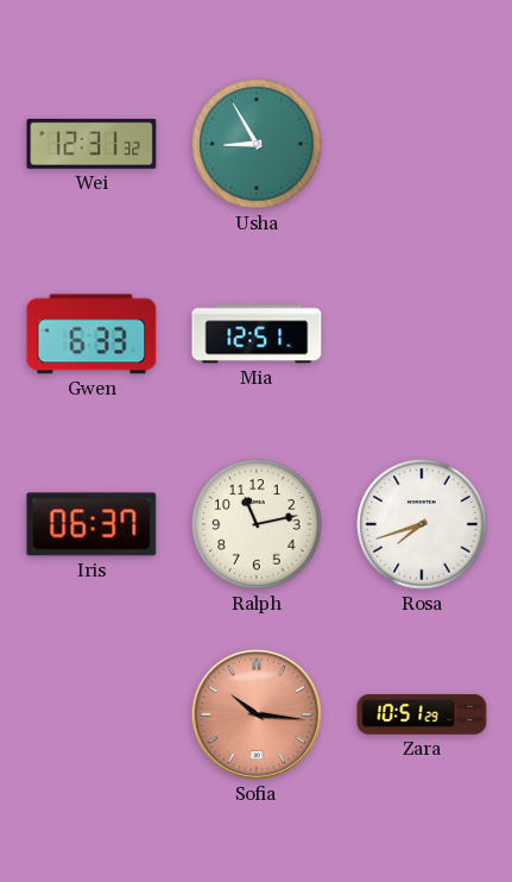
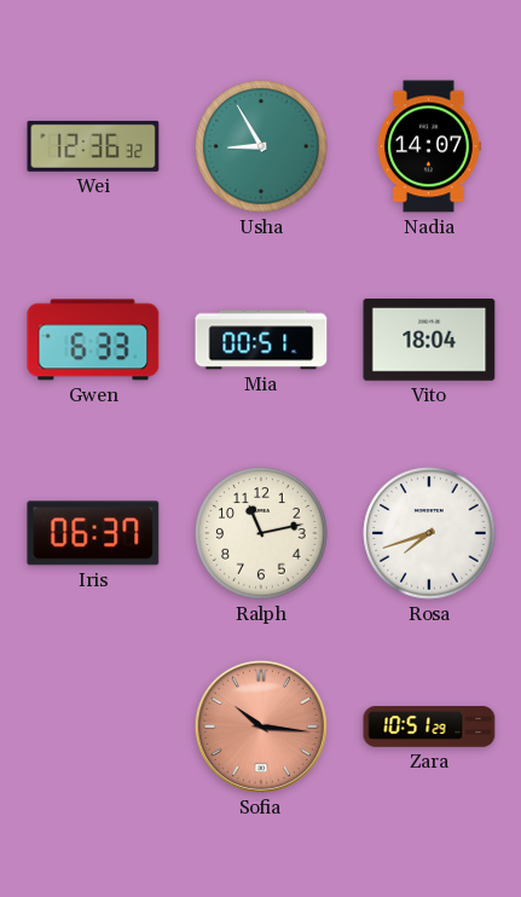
Wei: 12:31 -> 12:36
Nadia: none -> 14:07
Mia: 12:51 -> 00:51
Vito: none -> 18:04
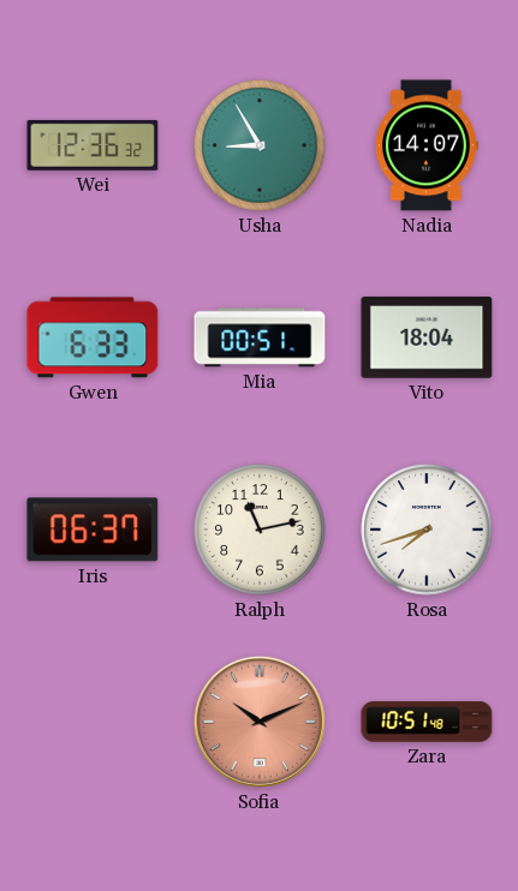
Sofia: 10:16 -> 10:11
Zara: 10:51:29 -> 10:51:48
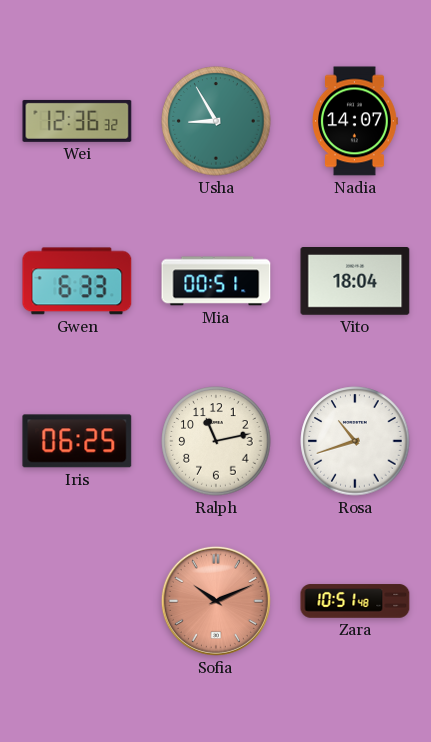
Iris: 06:37 -> 06:25
Rosa: 7:42 -> 10:42
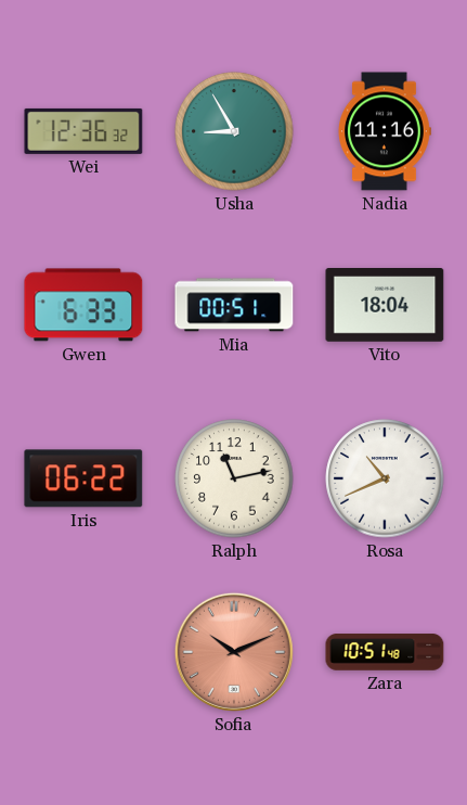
Nadia: 14:07 -> 11:16
Iris: 06:25 -> 06:22
Rosa: 10:42 -> 10:41
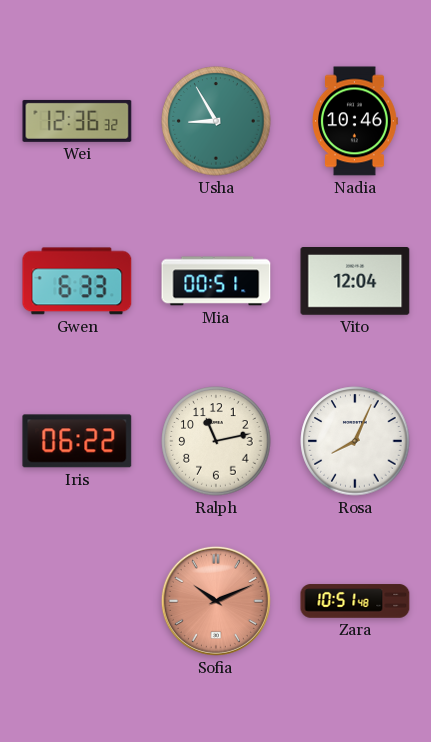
Nadia: 11:16 -> 10:46
Vito: 18:04 -> 12:04
Rosa: 10:41 -> 8:04
